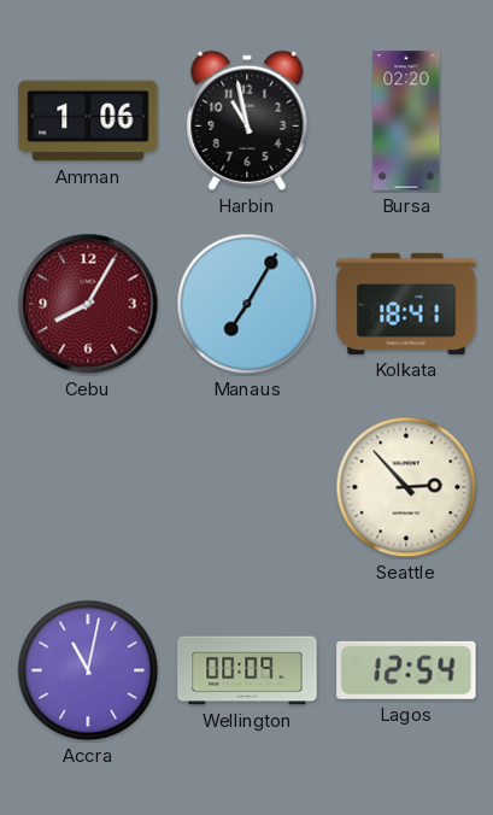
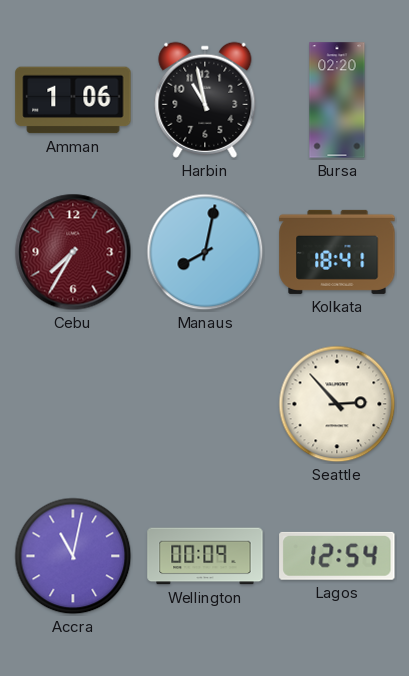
Cebu: 8:05 -> 7:35
Manaus: 7:05 -> 8:02
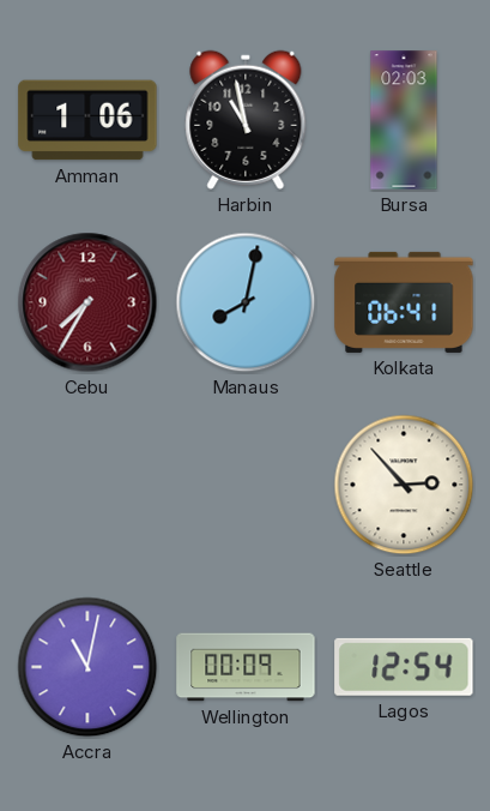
Bursa: 02:20 -> 02:03
Kolkata: 18:41 -> 06:41
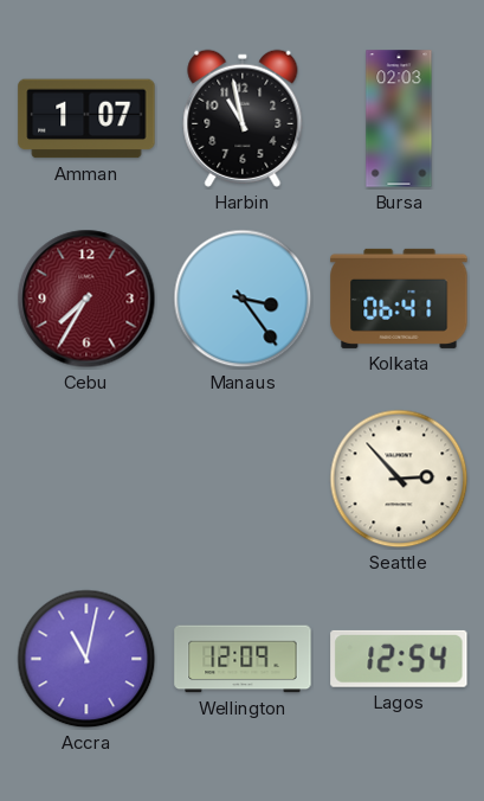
Amman: 1:06 -> 1:07
Manaus: 8:02 -> 3:24
Wellington: 00:09 -> 12:09
